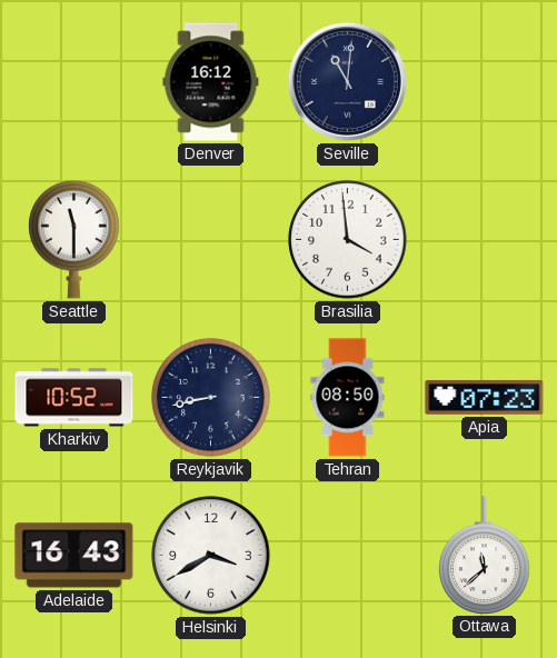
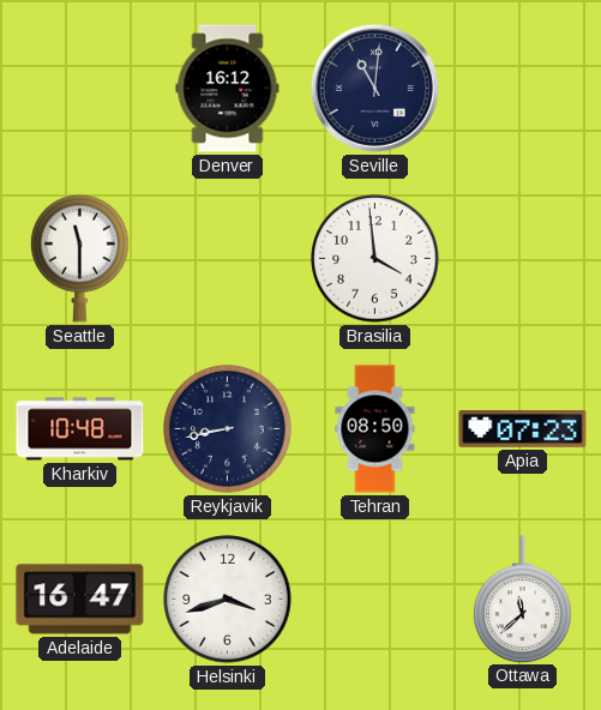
Kharkiv: 10:52 -> 10:48
Adelaide: 16:43 -> 16:47
Helsinki: 3:40 -> 3:42
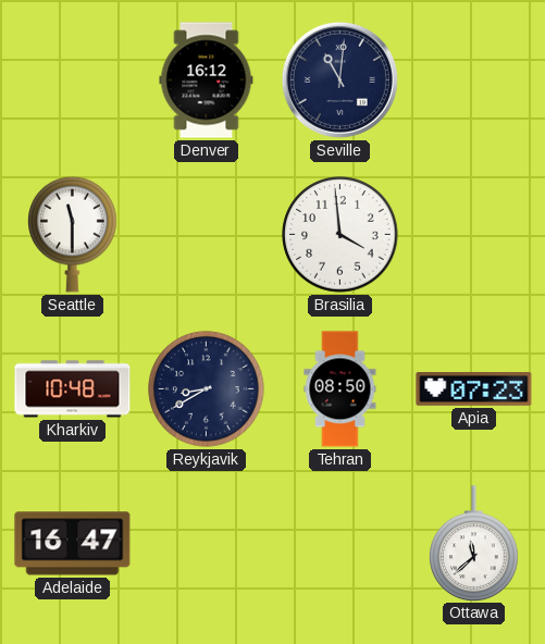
Reykjavik: 8:43 -> 8:40
Helsinki: 3:42 -> none
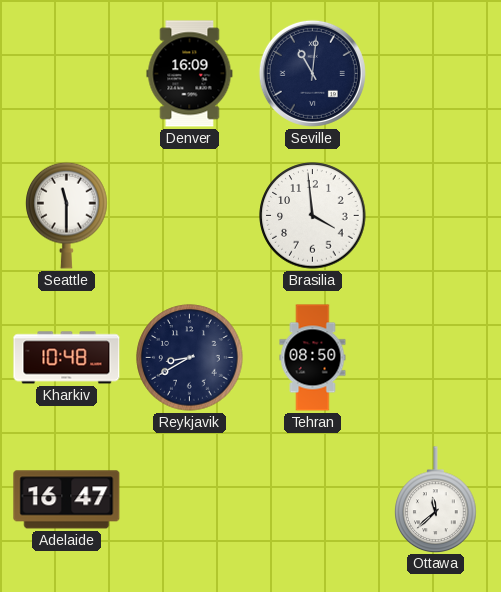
Denver: 16:12 -> 16:09
Apia: 07:23 -> none
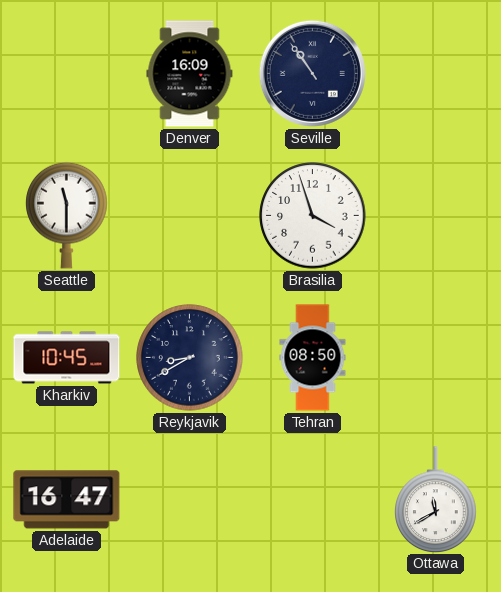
Seville: 11:01 -> 10:54
Brasilia: 3:59 -> 3:57
Kharkiv: 10:48 -> 10:45
Ottawa: 11:38 -> 11:40
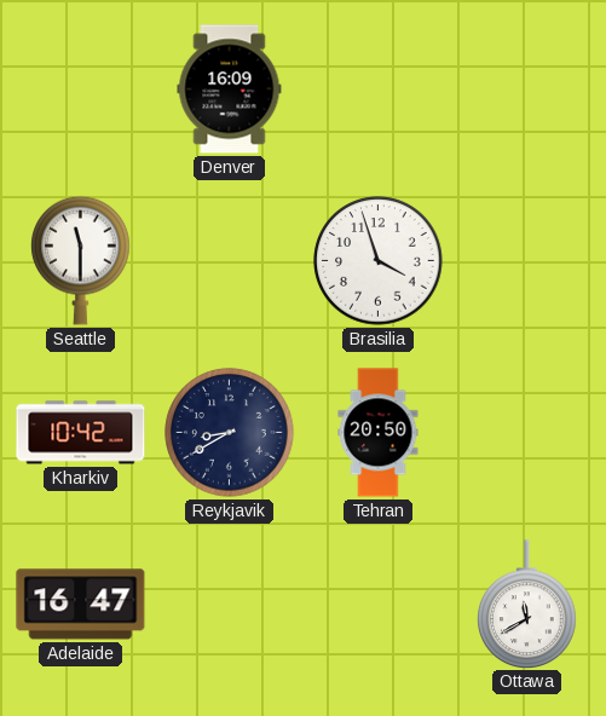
Seville: 10:54 -> none
Kharkiv: 10:45 -> 10:42
Tehran: 08:50 -> 20:50
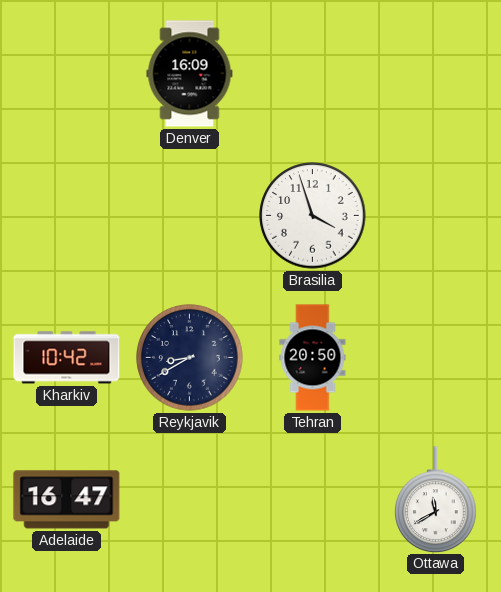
Seattle: 11:30 -> none
